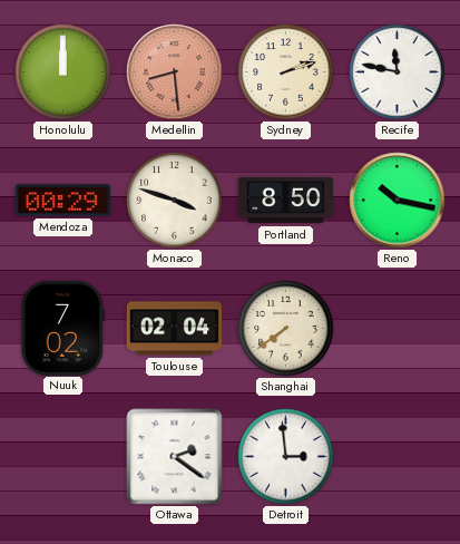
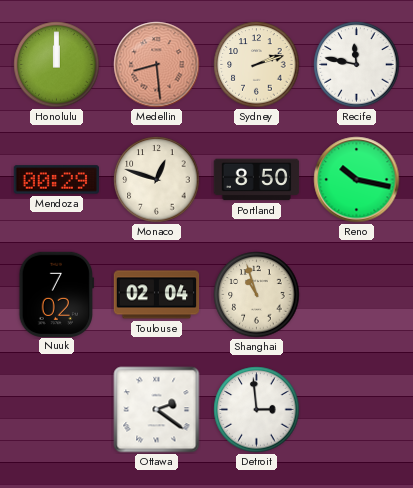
Monaco: 3:48 -> 12:48
Shanghai: 7:39 -> 10:57
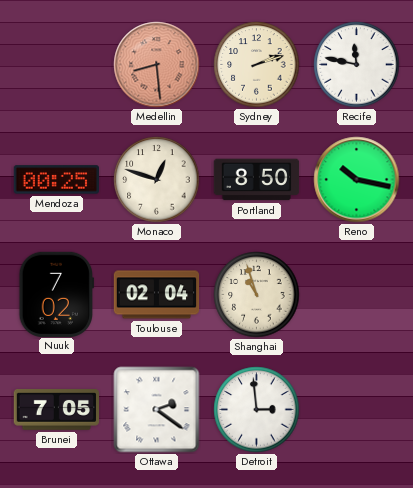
Honolulu: 12:00 -> none
Mendoza: 00:29 -> 00:25
Brunei: none -> 7:05
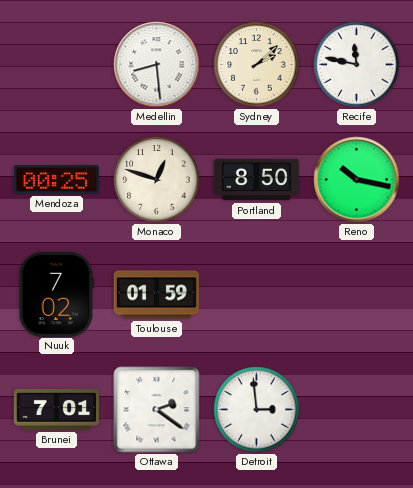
Medellin dial: salmon -> white
Sydney: 2:12 -> 2:08
Toulouse: 02:04 -> 01:59
Shanghai: 10:57 -> none
Brunei: 7:05 -> 7:01
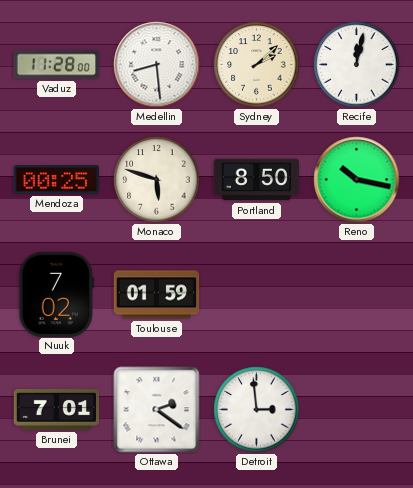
Vaduz: none -> 11:28
Recife: 11:47 -> 12:02
Monaco: 12:48 -> 5:48
